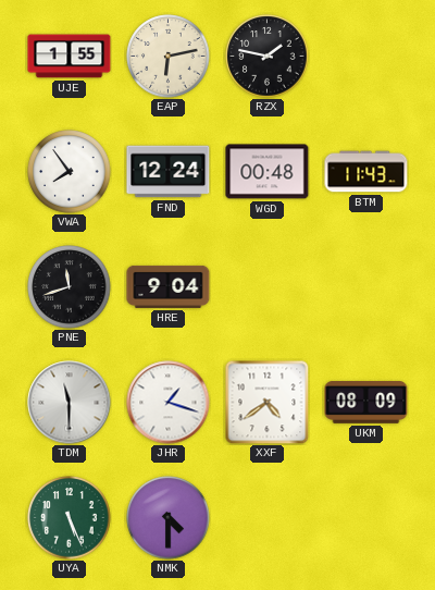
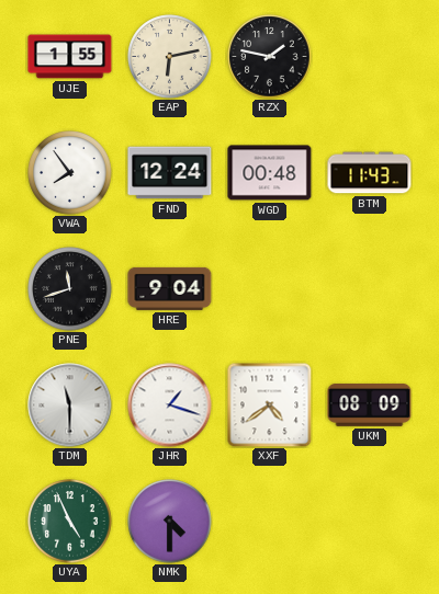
UYA: 5:26 -> 4:56
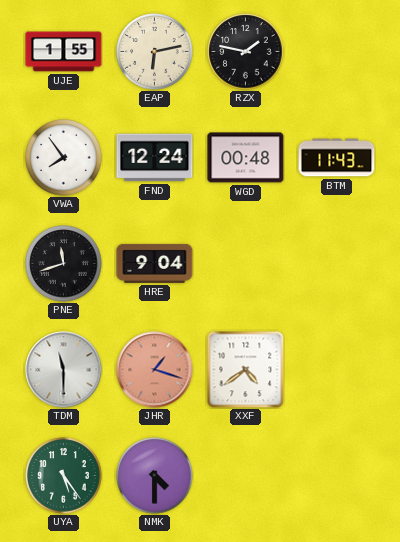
JHR dial: white -> salmon
UKM: 08:09 -> none
UYA: 4:56 -> 5:24
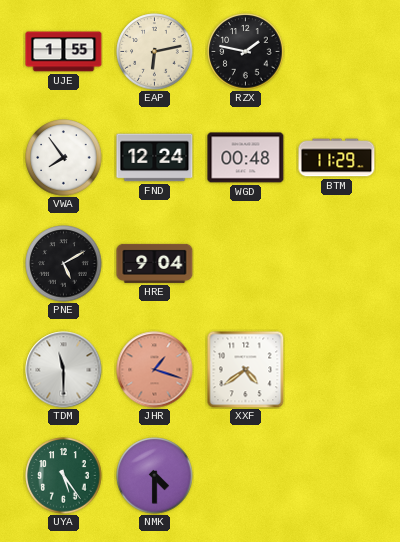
BTM: 11:43 -> 11:29
PNE: 11:42 -> 5:10
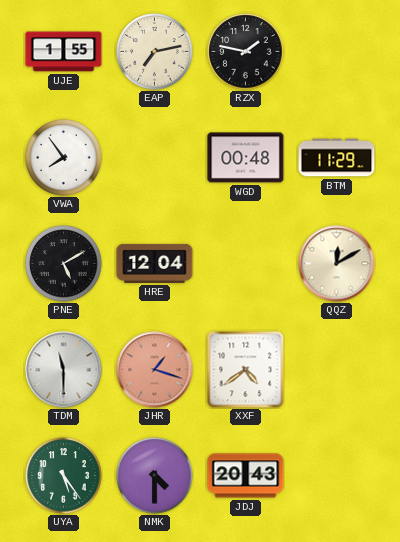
EAP: 6:13 -> 7:13
FND: 12:24 -> none
HRE: 9:04 -> 12:04
QQZ: none -> 12:10
JDJ: none -> 20:43
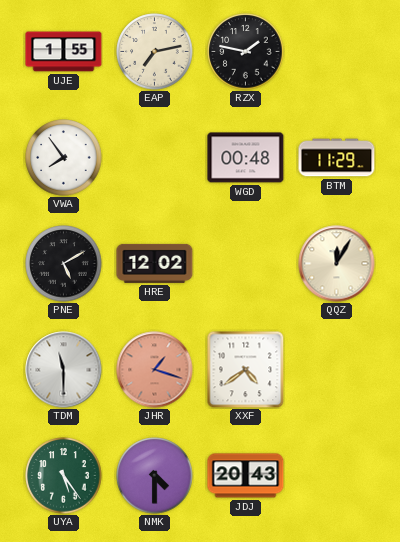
HRE: 12:04 -> 12:02
QQZ: 12:10 -> 12:05
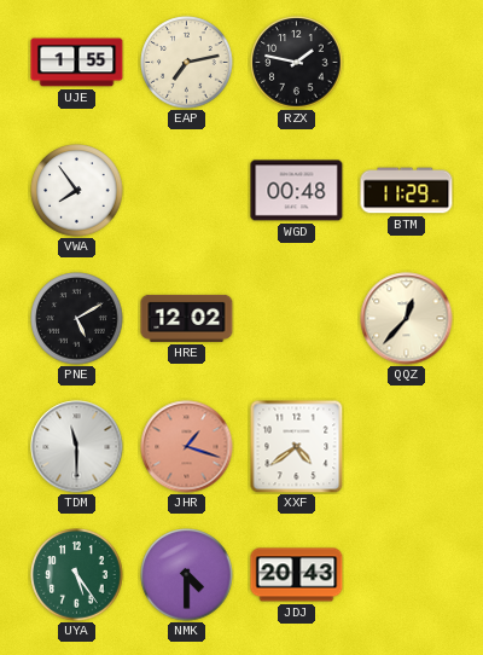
QQZ: 12:05 -> 12:37
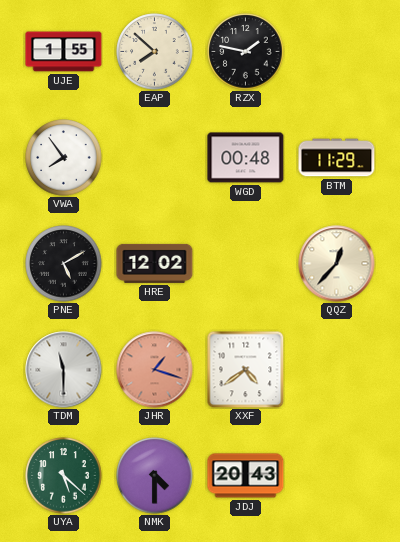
EAP: 7:13 -> 7:52
UYA: 5:24 -> 5:22
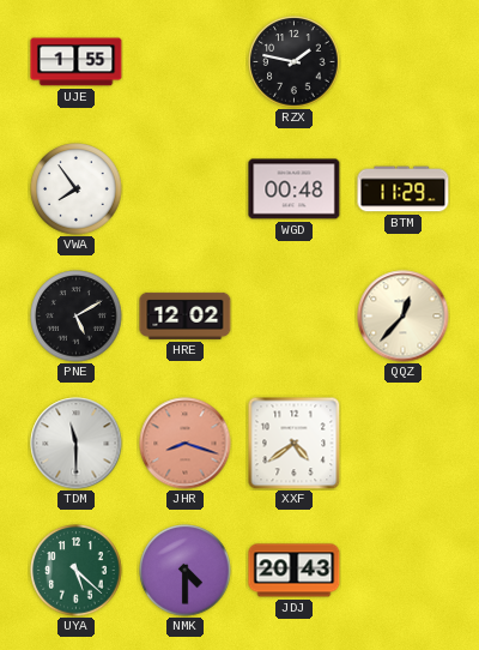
EAP: 7:52 -> none
JHR: 1:18 -> 8:18
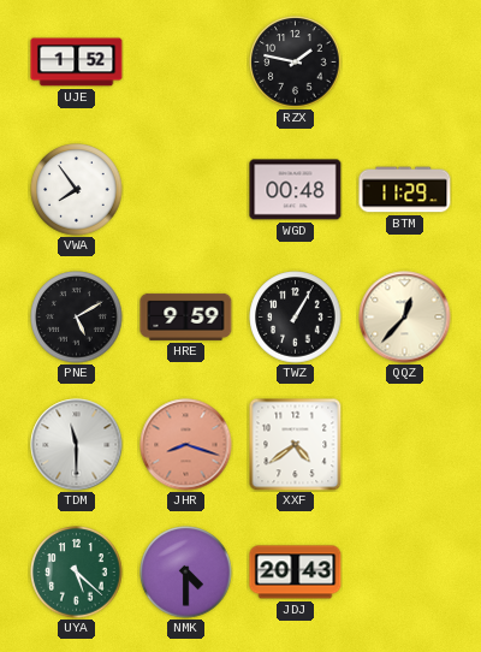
UJE: 1:55 -> 1:52
HRE: 12:02 -> 9:59
TWZ: none -> 1:05
